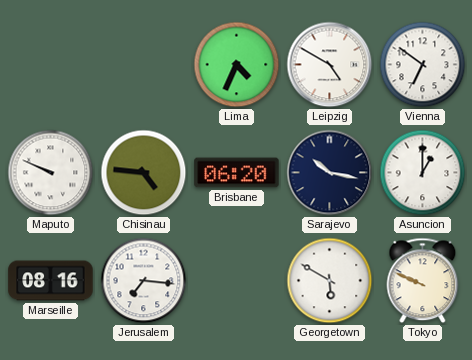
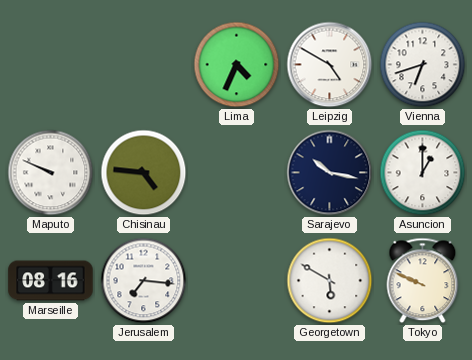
Vienna: 6:51 -> 6:42
Brisbane: 06:20 -> none
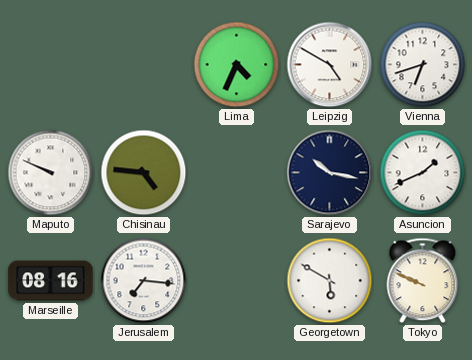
Asuncion: 1:00 -> 1:41
